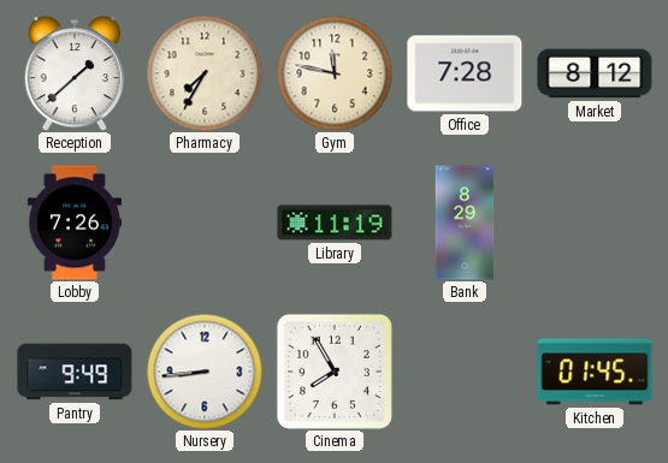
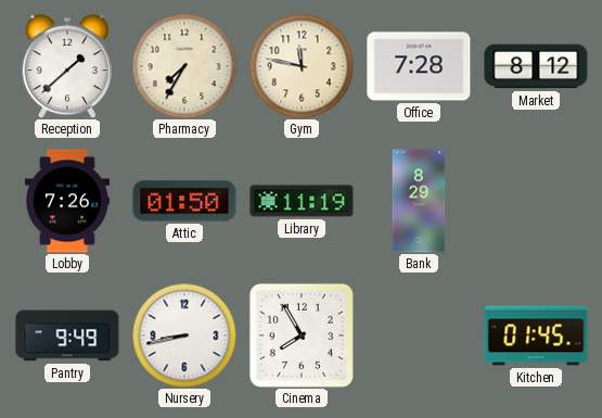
Attic: none -> 01:50
Nursery: 8:44 -> 8:43
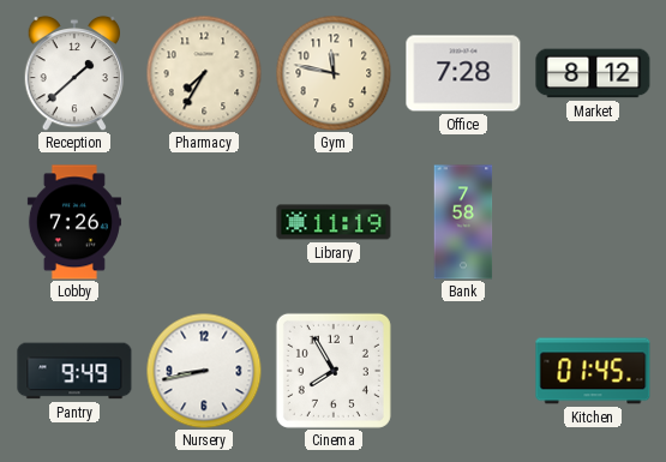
Attic: 01:50 -> none
Bank: 8:29 -> 7:58
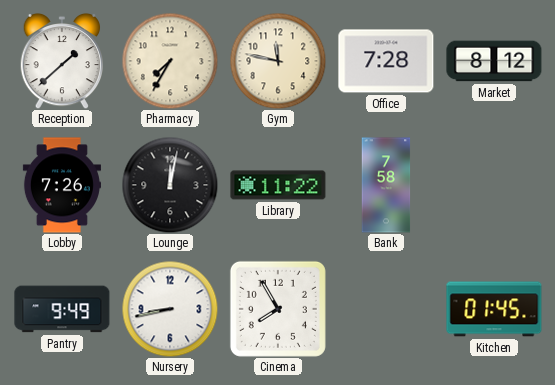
Lounge: none -> 12:02
Library: 11:19 -> 11:22
